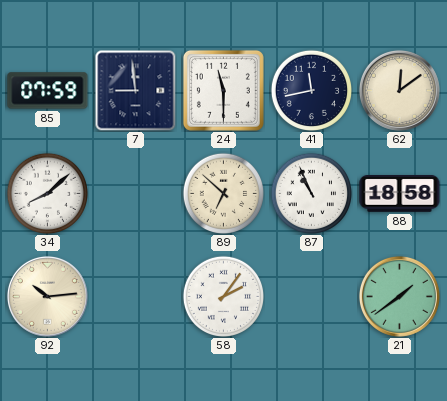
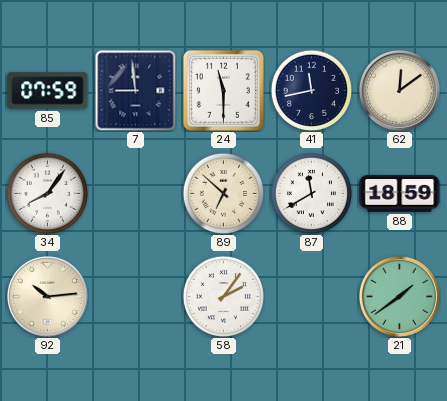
34: 8:08 -> 8:06
87: 10:56 -> 11:40
88: 18:58 -> 18:59
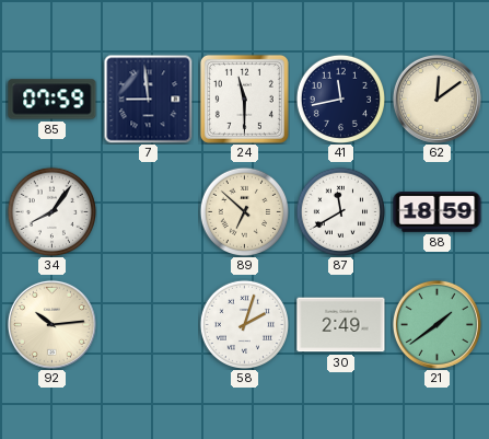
58: 2:06 -> 2:03
30: none -> 2:49
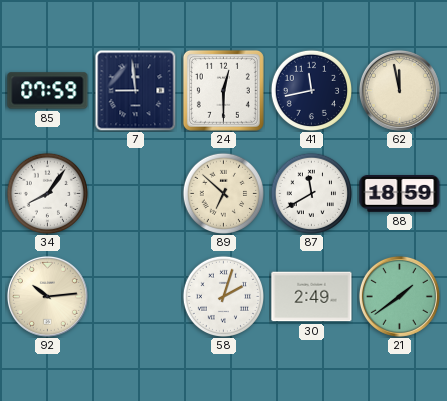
24: 11:30 -> 12:30
62: 12:09 -> 11:58
